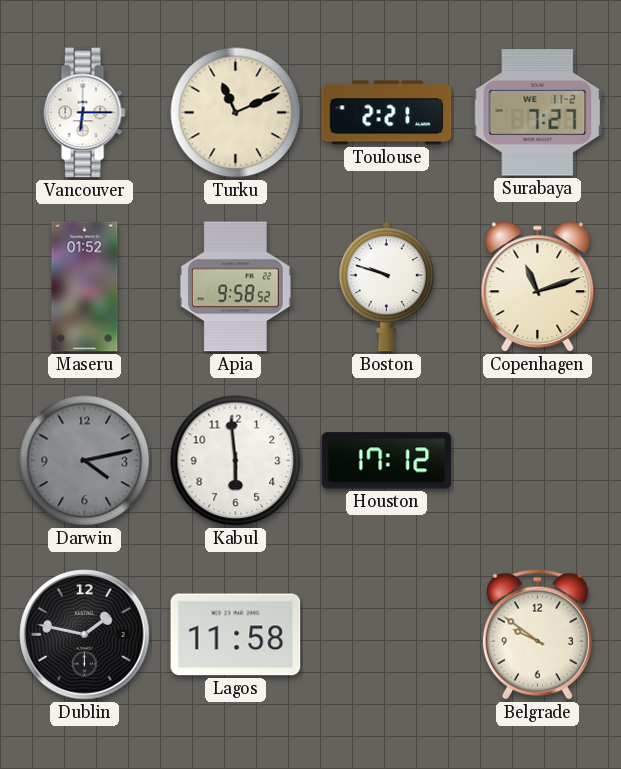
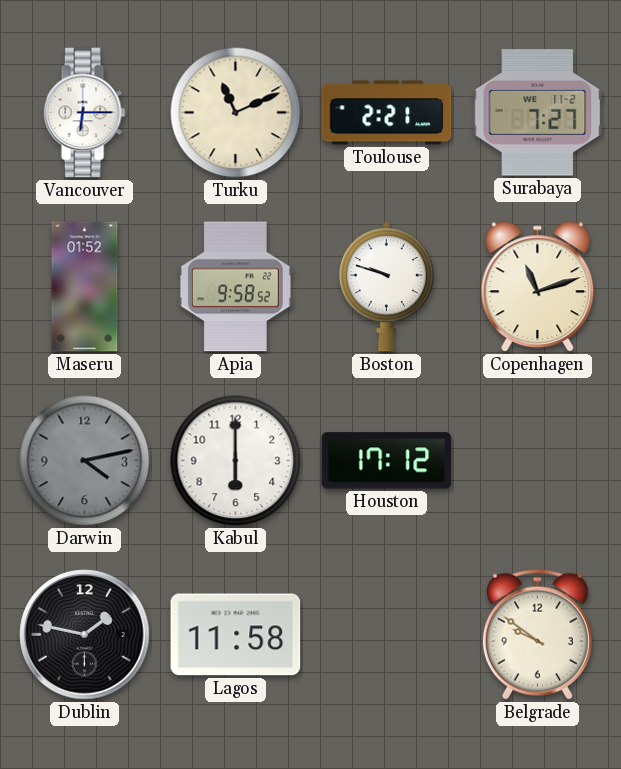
Kabul: 5:59 -> 6:00
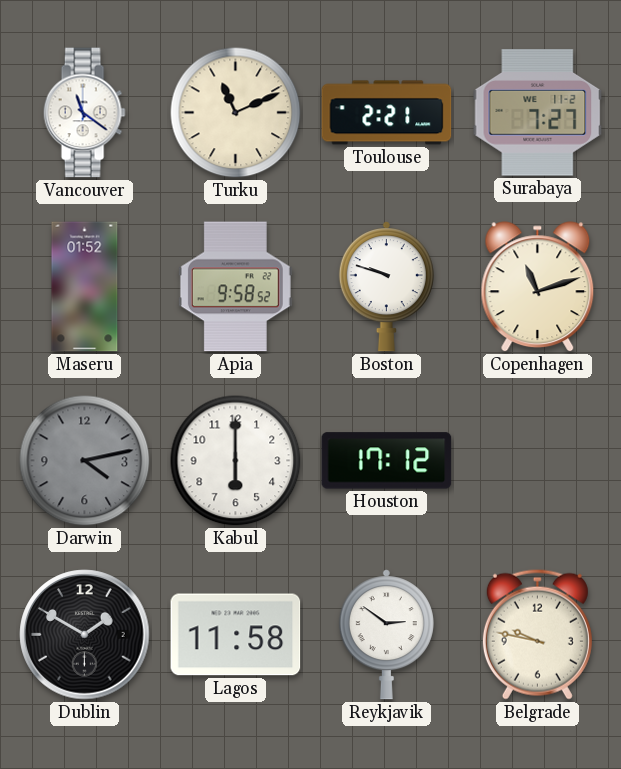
Vancouver: 6:15 -> 11:21
Dublin: 1:47 -> 1:50
Reykjavik: none -> 2:51
Belgrade: 9:51 -> 9:47
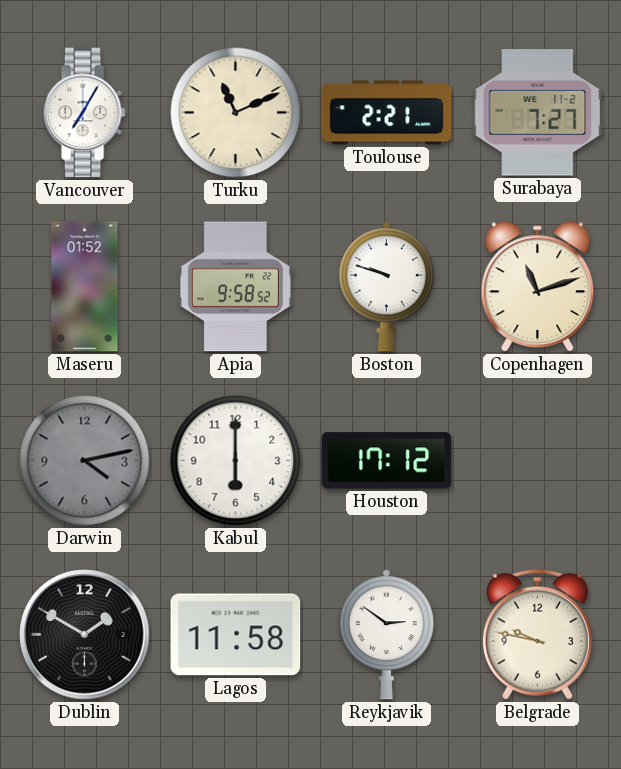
Vancouver: 11:21 -> 7:05
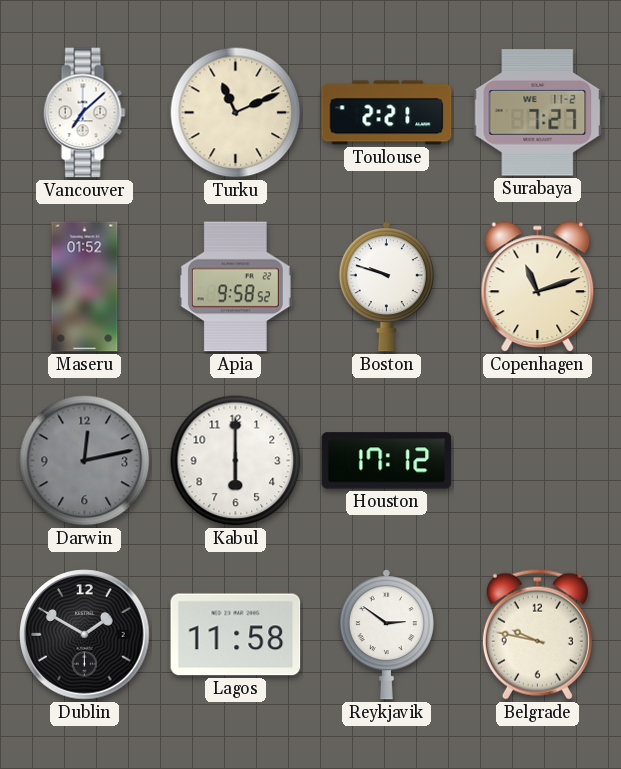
Vancouver: 7:05 -> 7:08
Darwin: 4:13 -> 12:13
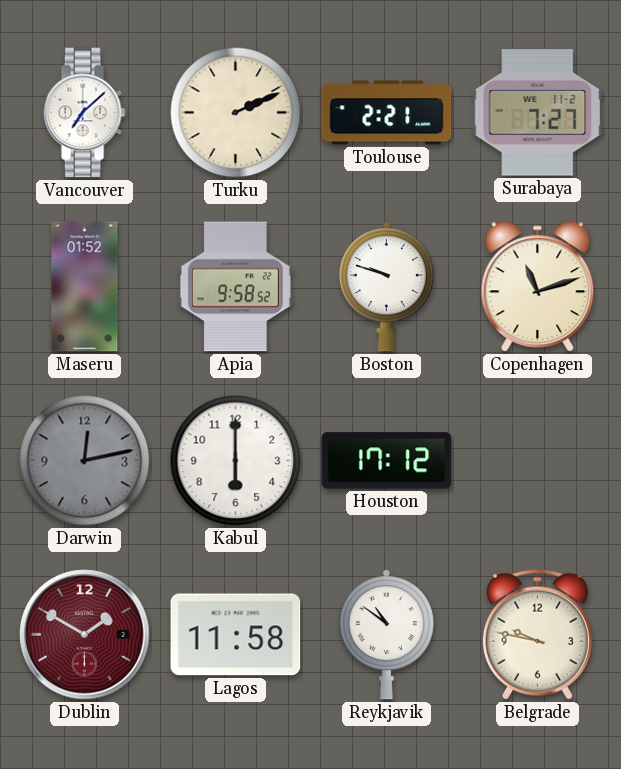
Turku: 11:11 -> 2:11
Dublin dial: black -> burgundy
Reykjavik: 2:51 -> 10:51
